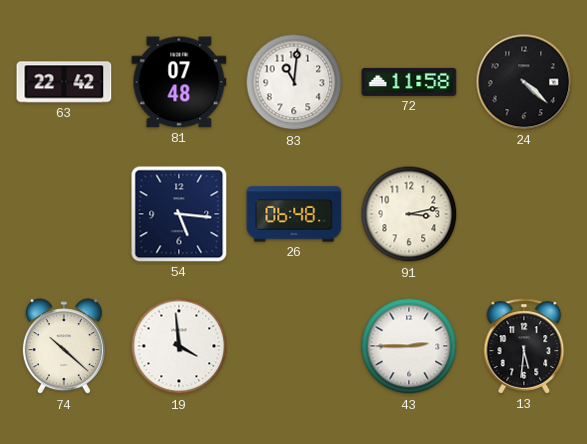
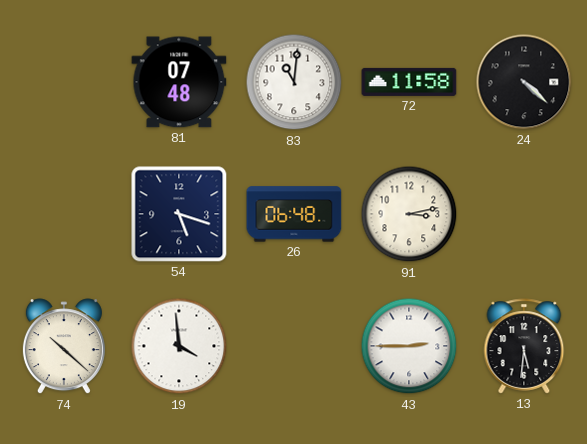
63: 22:42 -> none
54: 5:16 -> 5:18
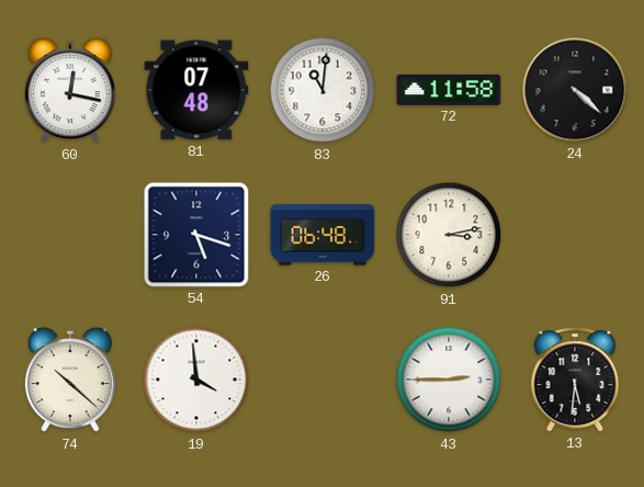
60: none -> 12:17
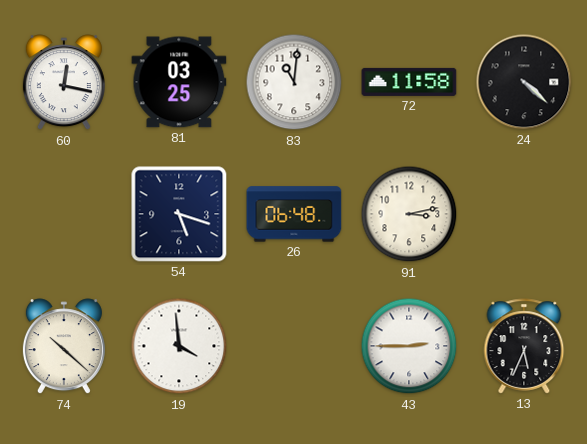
81: 07:48 -> 03:25
13: 5:31 -> 5:34
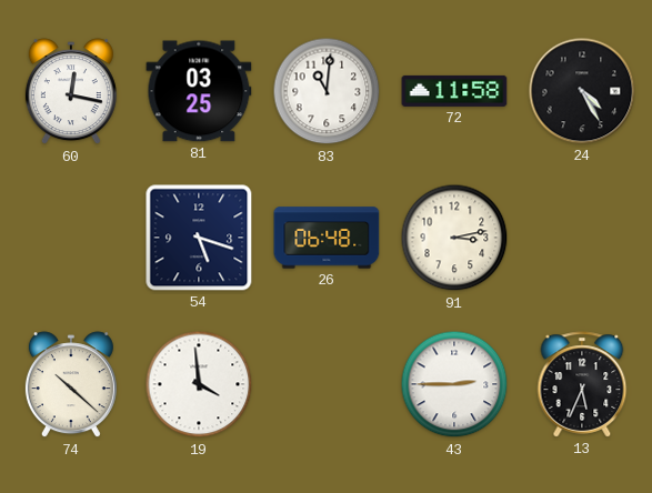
24: 4:22 -> 4:25
